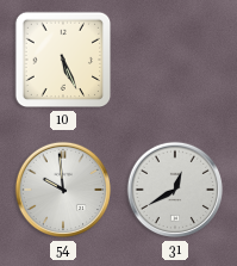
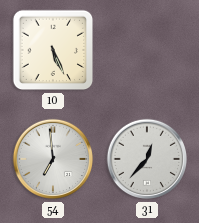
54: 9:59 -> 6:59
31: 12:40 -> 12:37
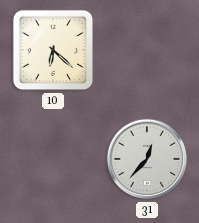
10: 5:26 -> 6:22
54: 6:59 -> none
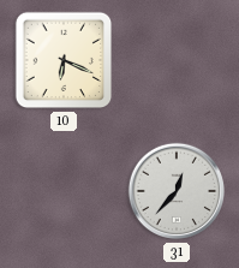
10: 6:22 -> 6:19
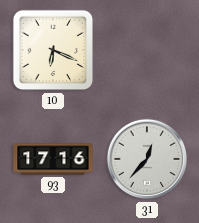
93: none -> 17:16
